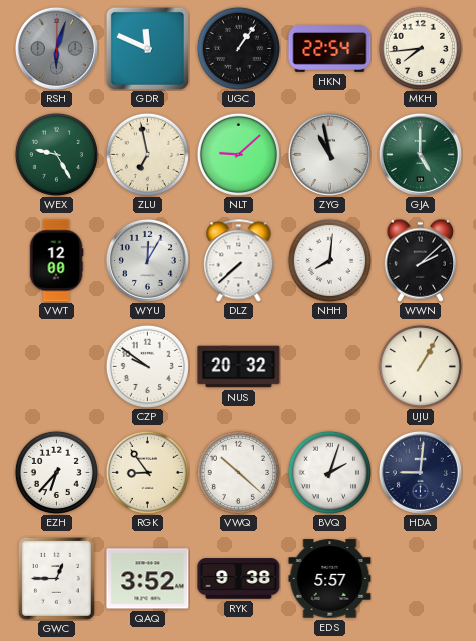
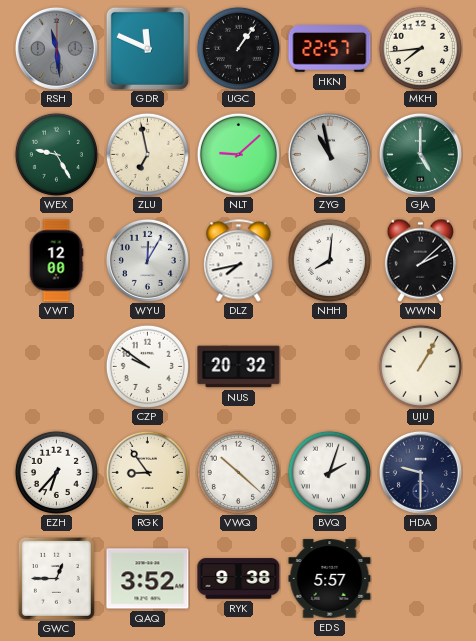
RSH: 6:03 -> 11:29
HKN: 22:54 -> 22:57
DLZ: 7:38 -> 7:43
HDA: 9:01 -> 9:30
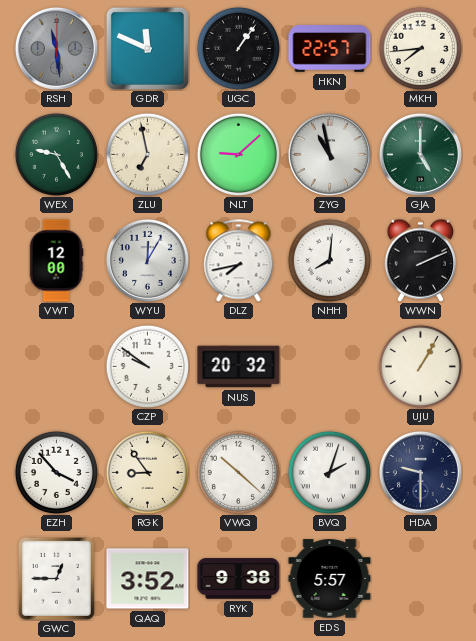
WWN: 2:08 -> 2:11
EZH: 6:37 -> 3:53
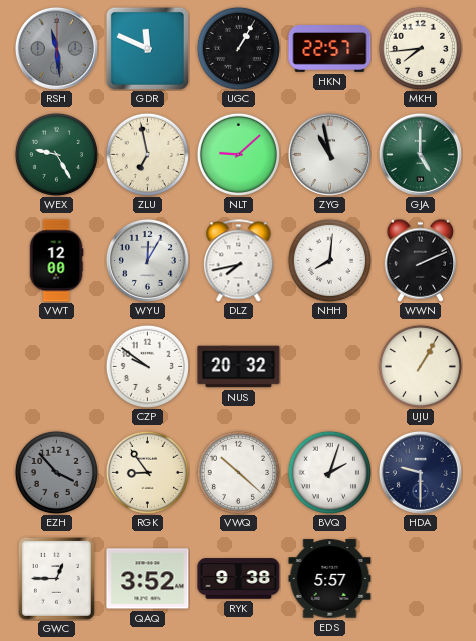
UGC: 1:06 -> 1:05
EZH dial: white -> grey
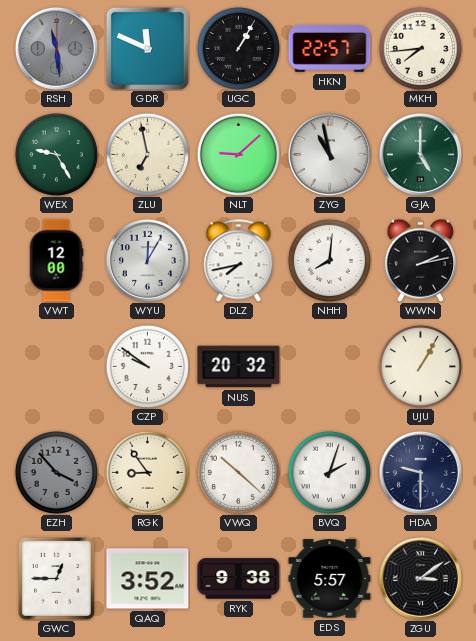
WWN: 2:11 -> 2:13
ZGU: none -> 3:09
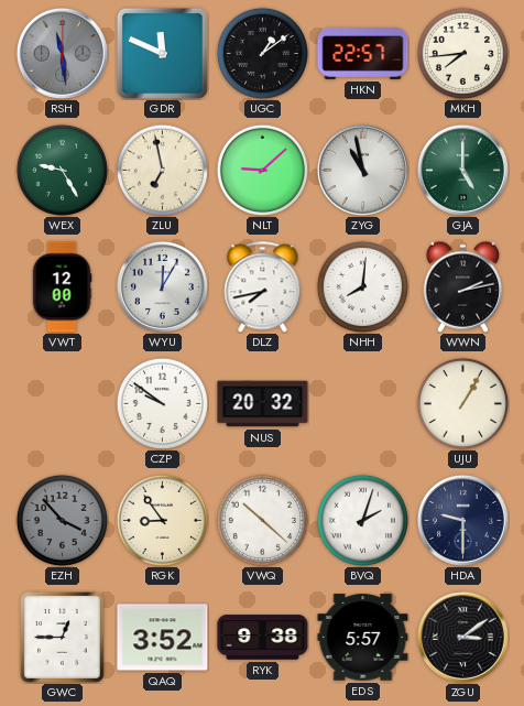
UGC: 1:05 -> 1:09
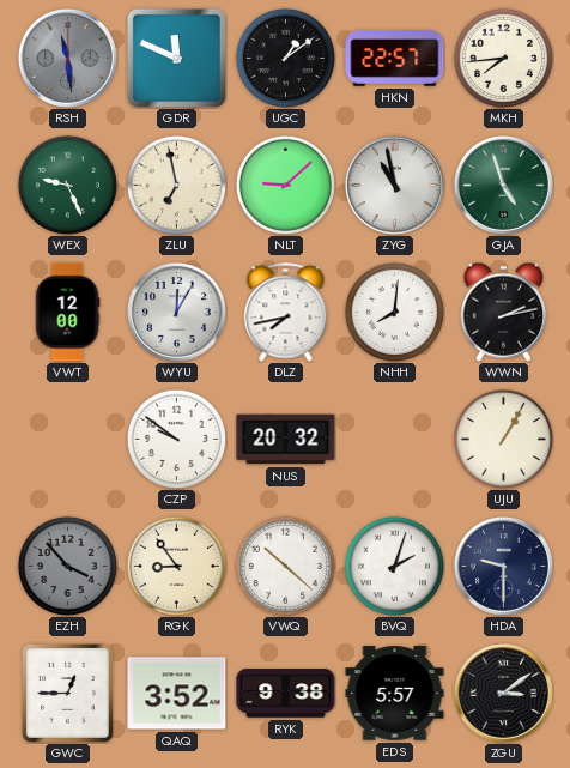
WEX: 9:25 -> 9:26
GJA: 5:00 -> 4:57
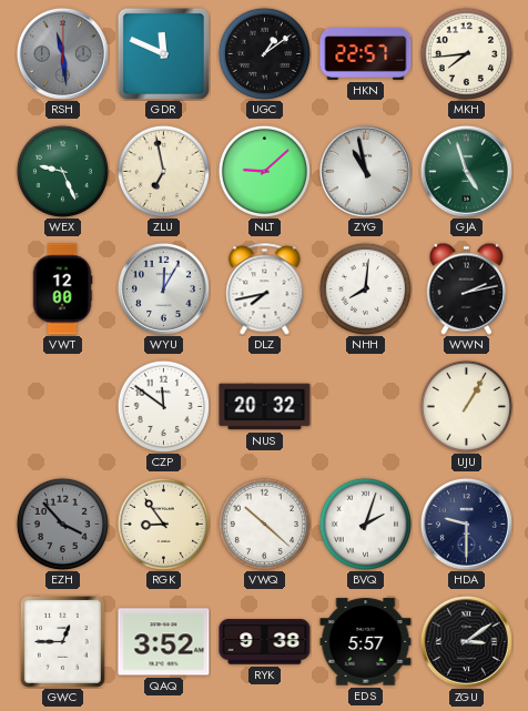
CZP: 9:51 -> 11:51
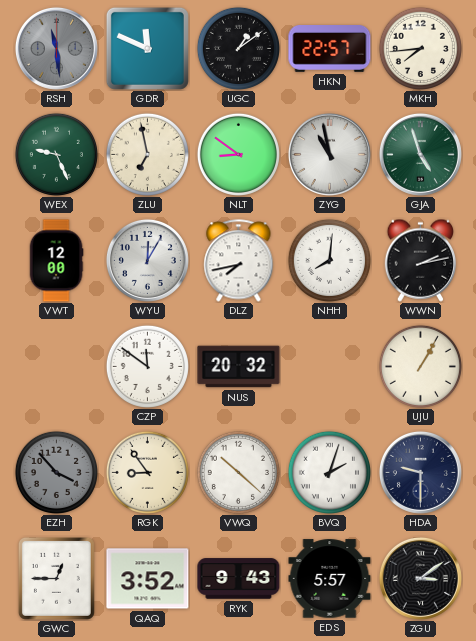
NLT: 9:08 -> 8:51
RYK: 9:38 -> 9:43
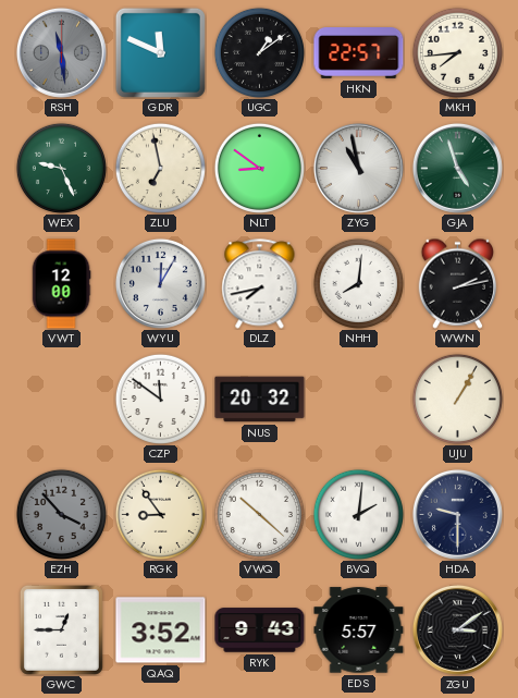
BVQ: 2:03 -> 2:01
